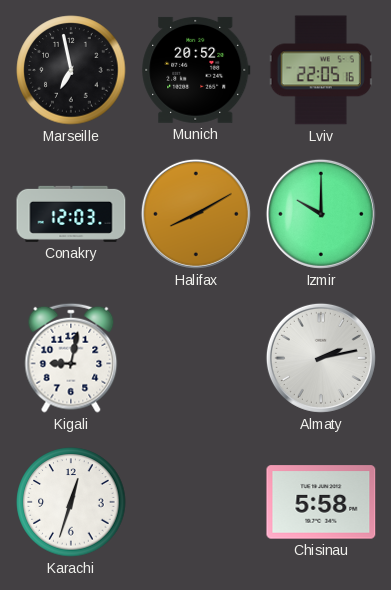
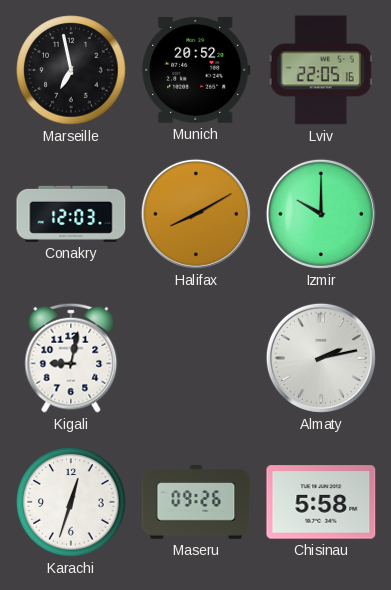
Maseru: none -> 09:26
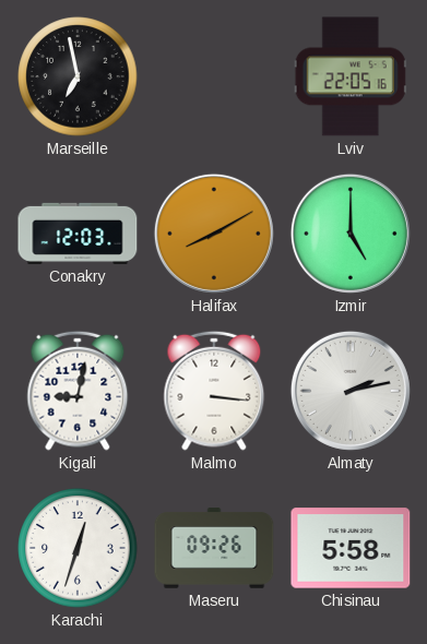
Munich: 20:52 -> none
Izmir: 10:00 -> 5:00
Malmo: none -> 3:16
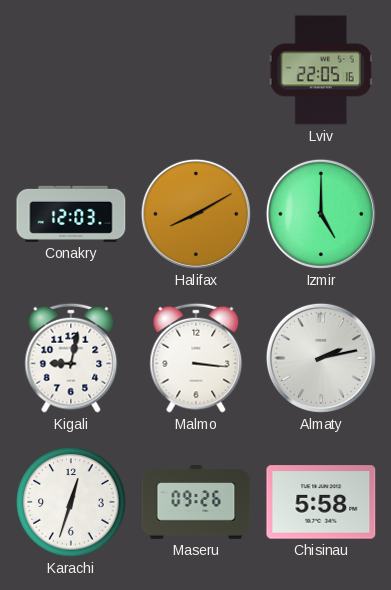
Marseille: 6:58 -> none
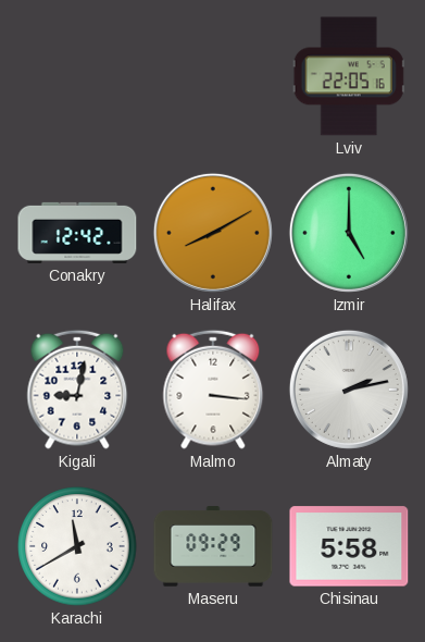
Conakry: 12:03 -> 12:42
Karachi: 12:33 -> 11:40
Maseru: 09:26 -> 09:29
